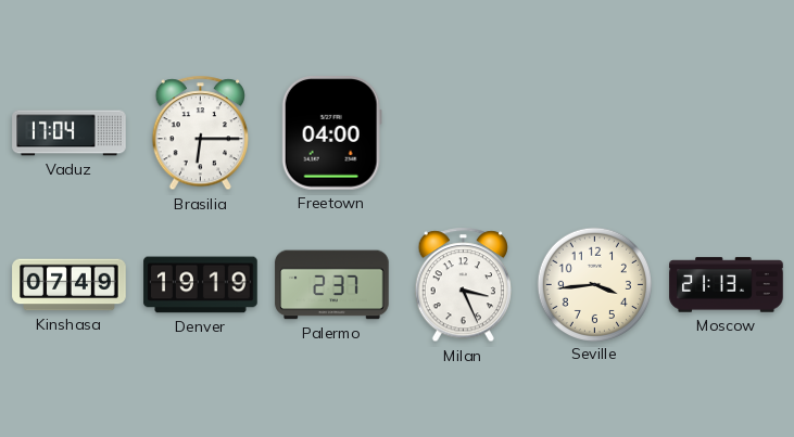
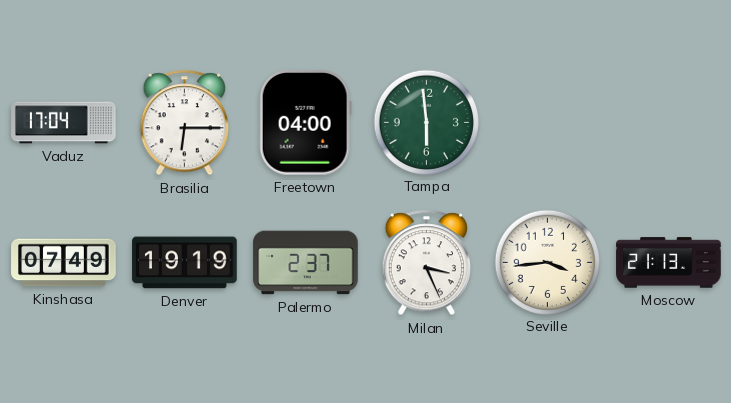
Tampa: none -> 5:59
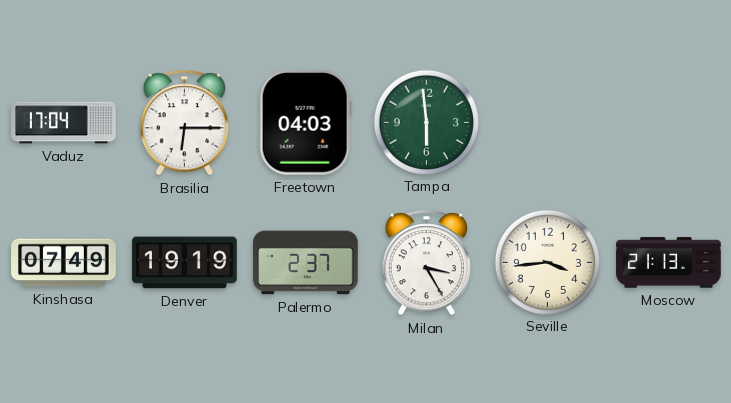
Freetown: 04:00 -> 04:03
Milan: 3:26 -> 3:25
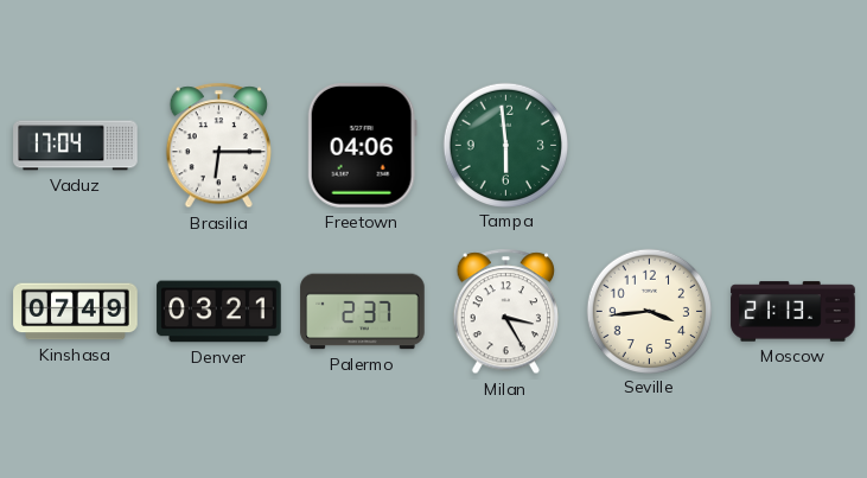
Freetown: 04:03 -> 04:06
Denver: 19:19 -> 03:21
